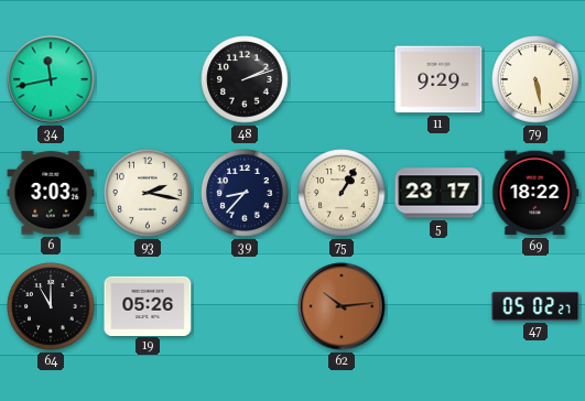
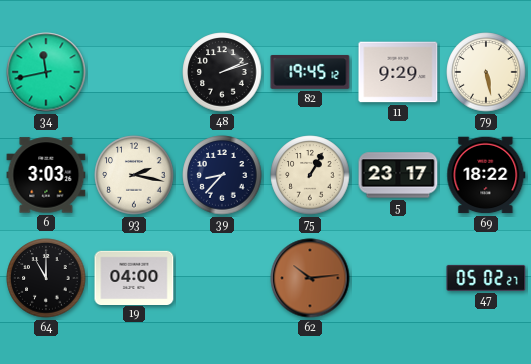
82: none -> 19:45
19: 05:26 -> 04:00
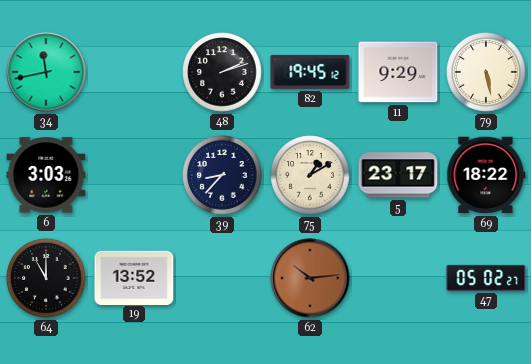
93: 2:17 -> none
75: 1:05 -> 1:10
19: 04:00 -> 13:52
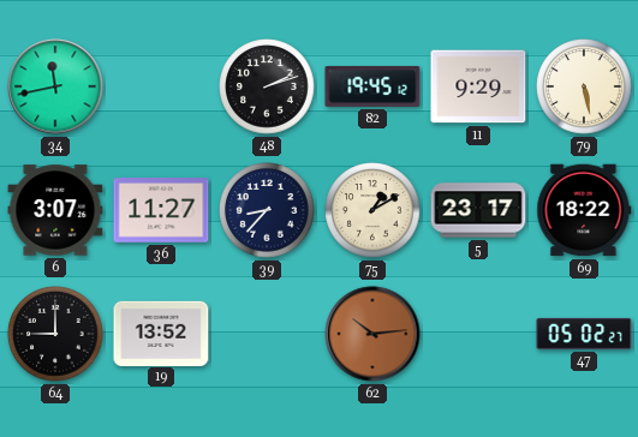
6: 3:03 -> 3:07
36: none -> 11:27
64: 11:00 -> 9:00
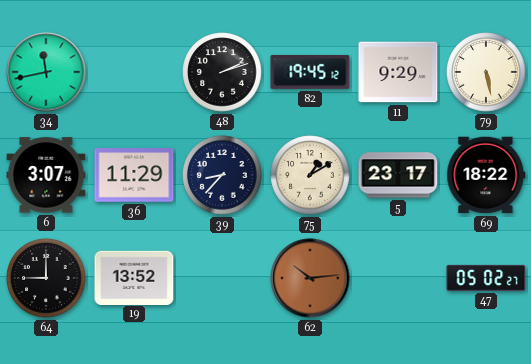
36: 11:27 -> 11:29
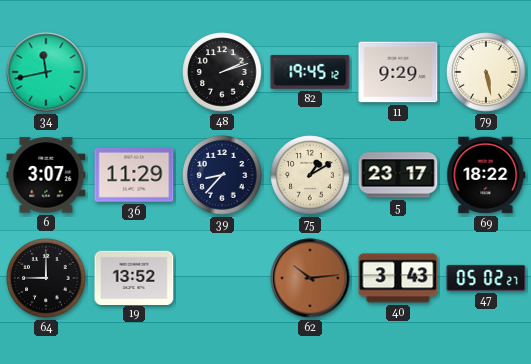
40: none -> 3:43
